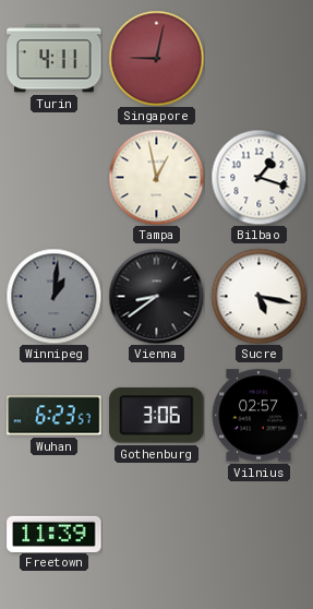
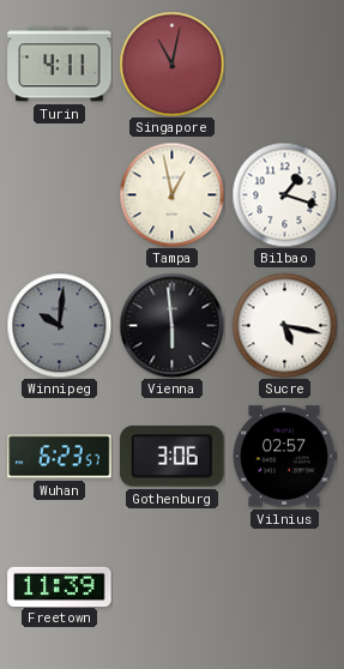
Singapore: 9:02 -> 11:02
Winnipeg: 1:01 -> 10:01
Vienna: 8:39 -> 5:59
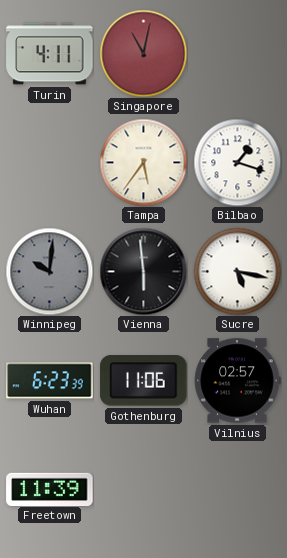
Tampa: 12:58 -> 5:36
Wuhan: 6:23:57 -> 6:23:39
Gothenburg: 3:06 -> 11:06
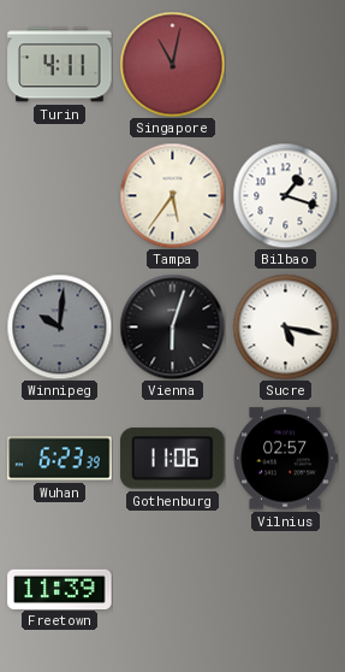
Vienna: 5:59 -> 6:03
